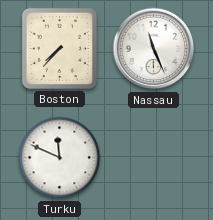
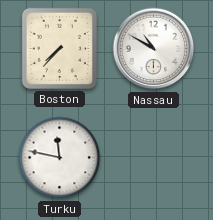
Nassau: 11:26 -> 10:50
Turku: 11:49 -> 11:47
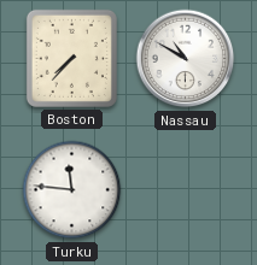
Turku: 11:47 -> 11:46
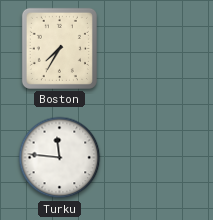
Boston: 7:37 -> 7:35
Nassau: 10:50 -> none
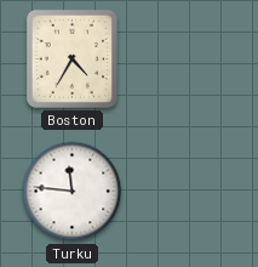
Boston: 7:35 -> 4:35
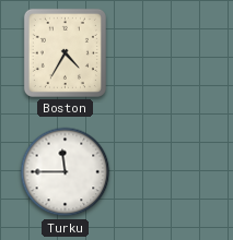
Turku: 11:46 -> 11:45
